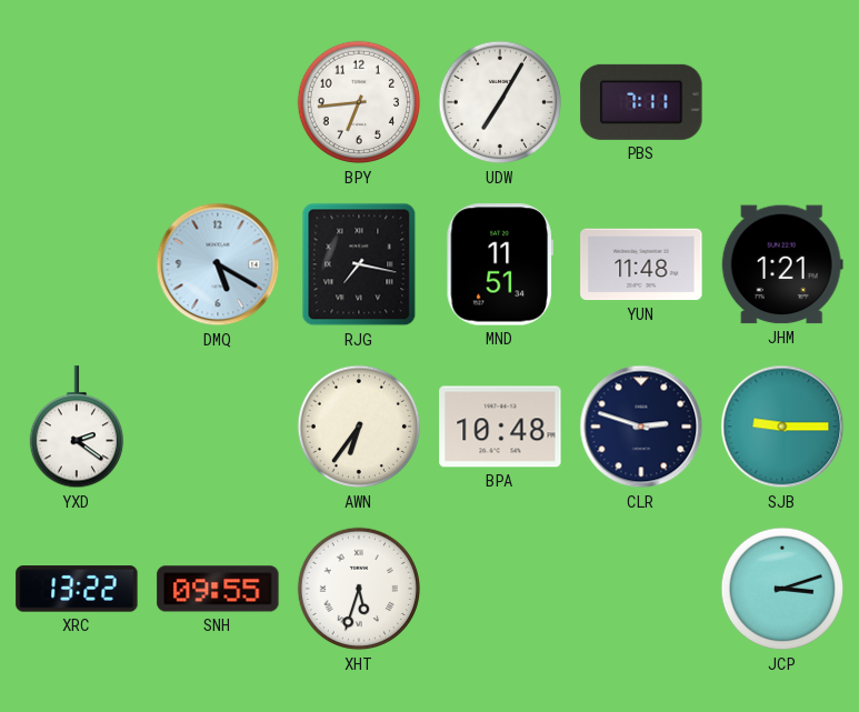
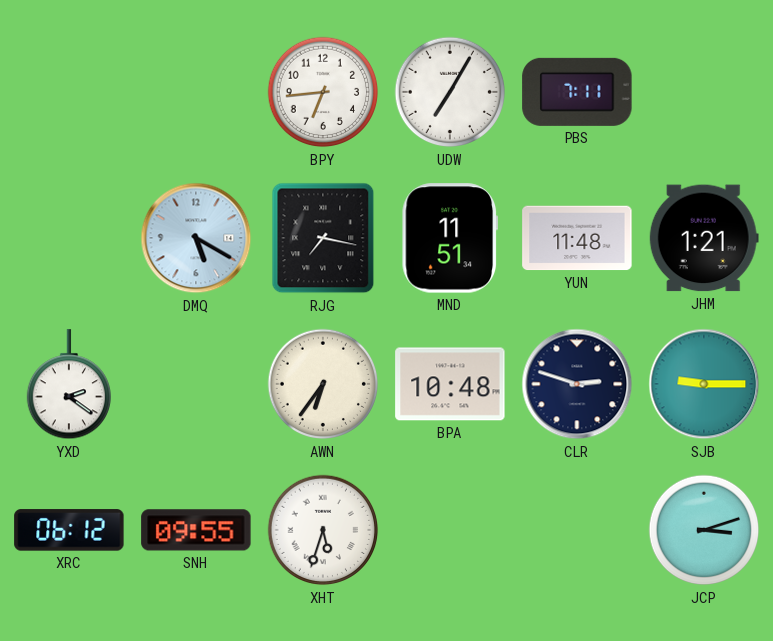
XRC: 13:22 -> 06:12
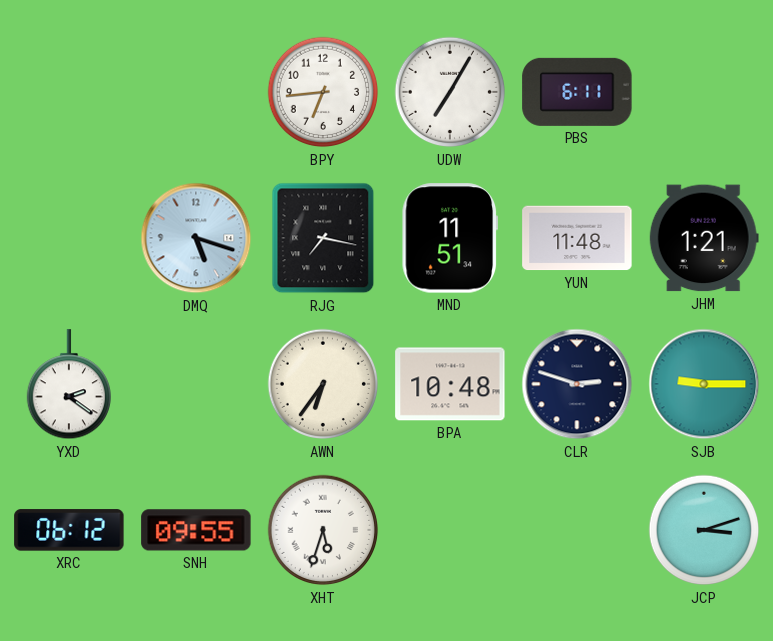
PBS: 7:11 -> 6:11
DMQ: 5:20 -> 5:18
